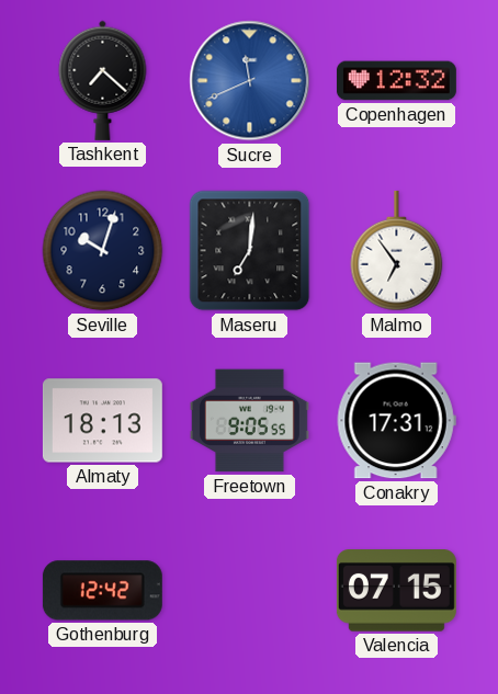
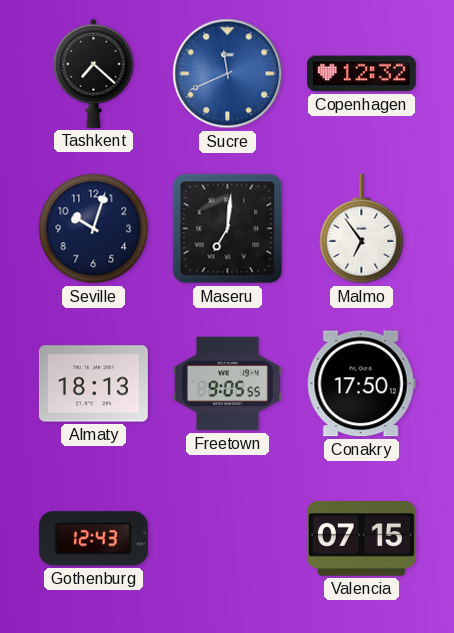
Conakry: 17:31 -> 17:50
Gothenburg: 12:42 -> 12:43
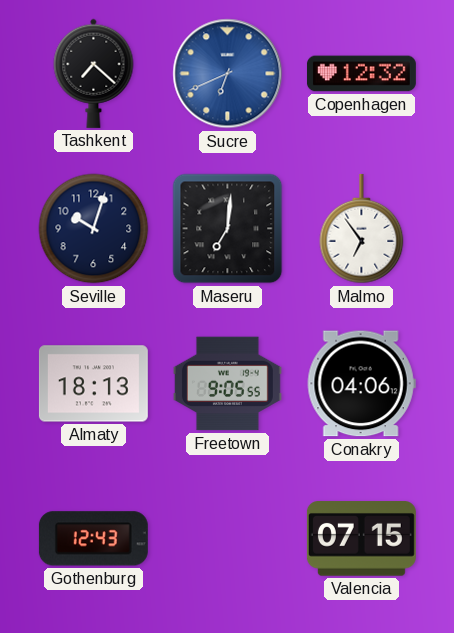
Sucre: 11:41 -> 6:41
Conakry: 17:50 -> 04:06
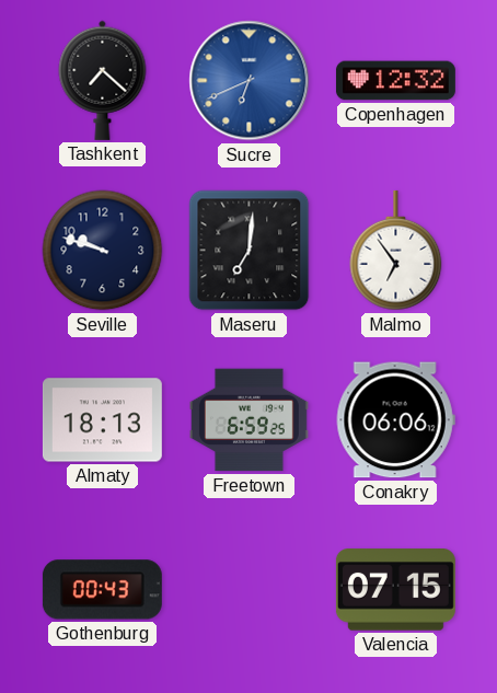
Seville: 10:03 -> 9:48
Freetown: 9:05 -> 6:59
Conakry: 04:06 -> 06:06
Gothenburg: 12:43 -> 00:43
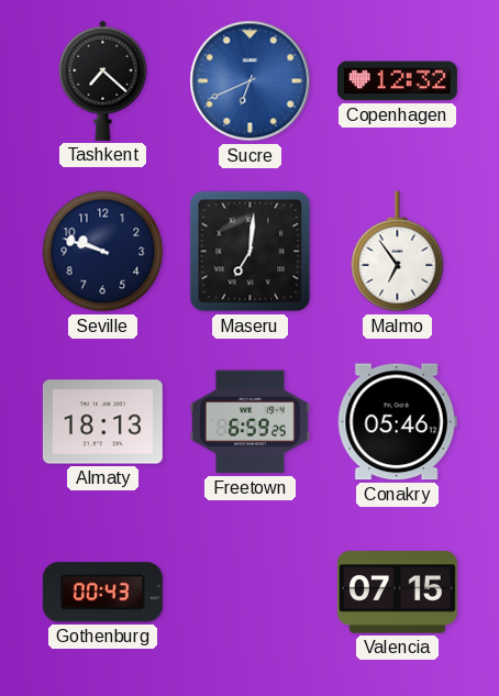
Conakry: 06:06 -> 05:46
